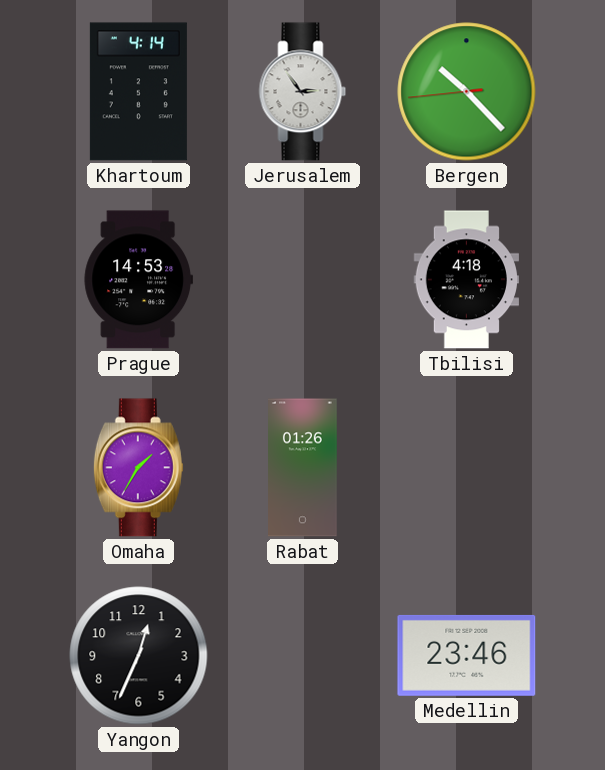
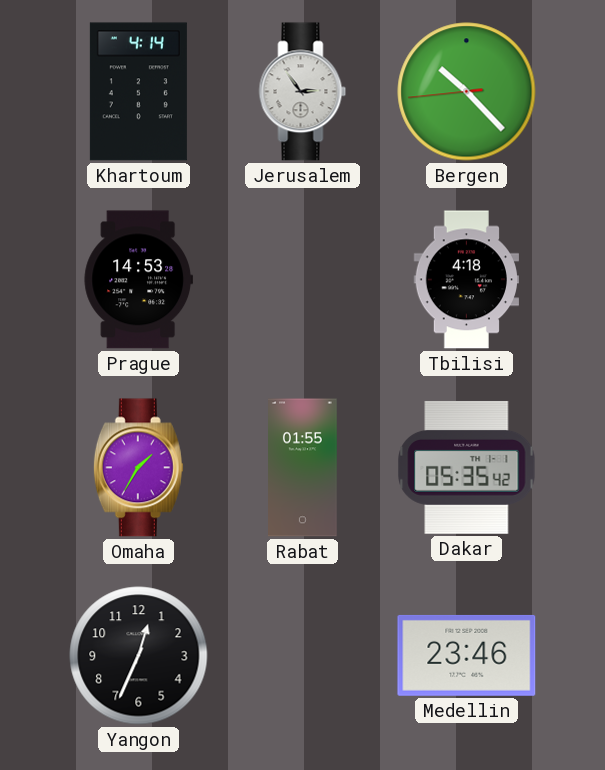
Rabat: 01:26 -> 01:55
Dakar: none -> 05:35
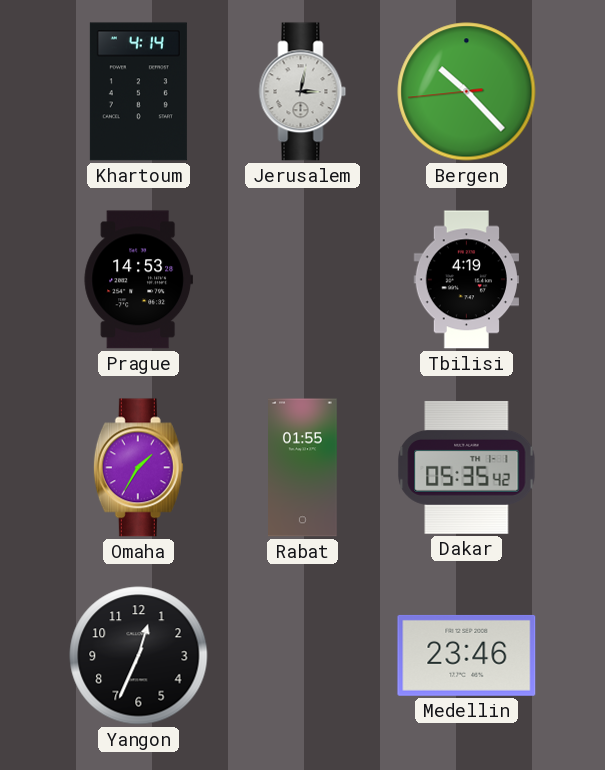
Jerusalem: 2:54 -> 3:02
Tbilisi: 4:18 -> 4:19
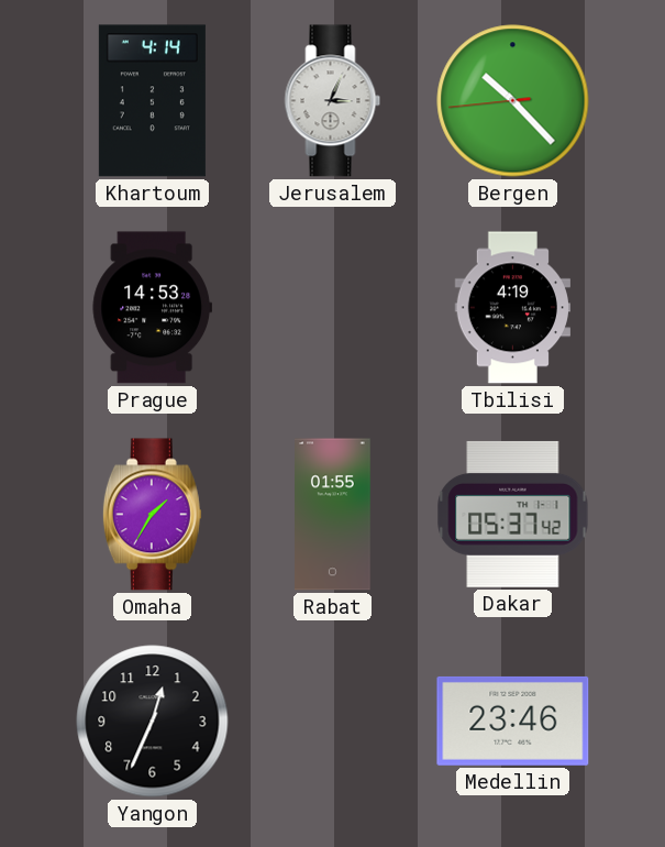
Jerusalem: 3:02 -> 3:04
Dakar: 05:35 -> 05:37
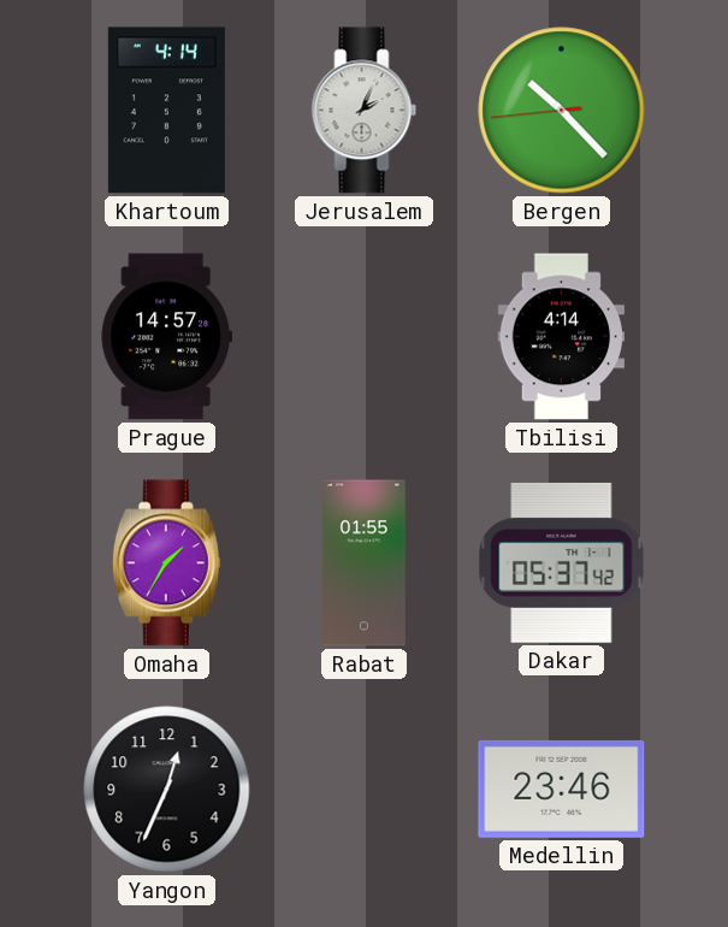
Jerusalem: 3:04 -> 2:04
Prague: 14:53 -> 14:57
Tbilisi: 4:19 -> 4:14
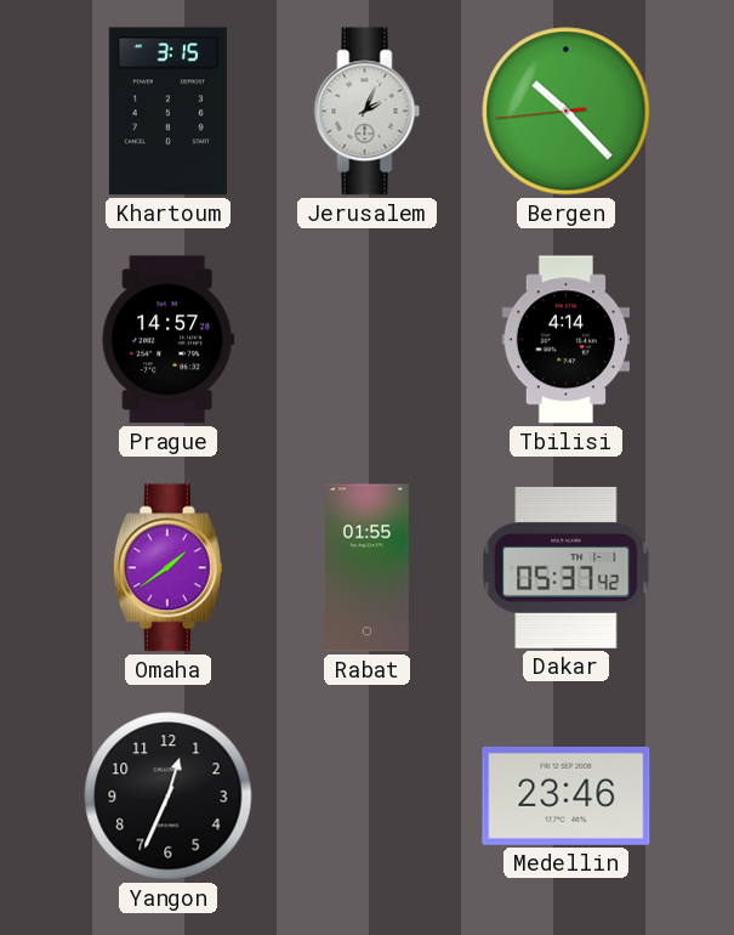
Khartoum: 4:14 -> 3:15
Omaha: 1:35 -> 1:39
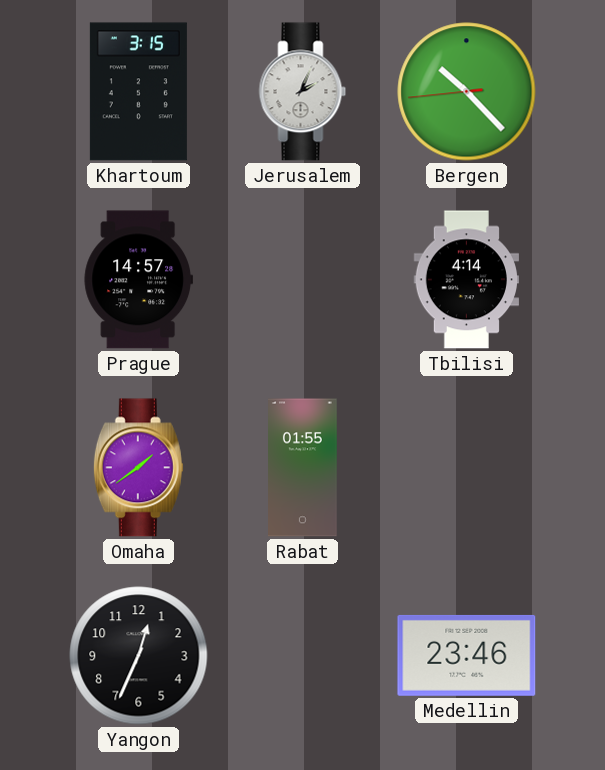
Dakar: 05:37 -> none
